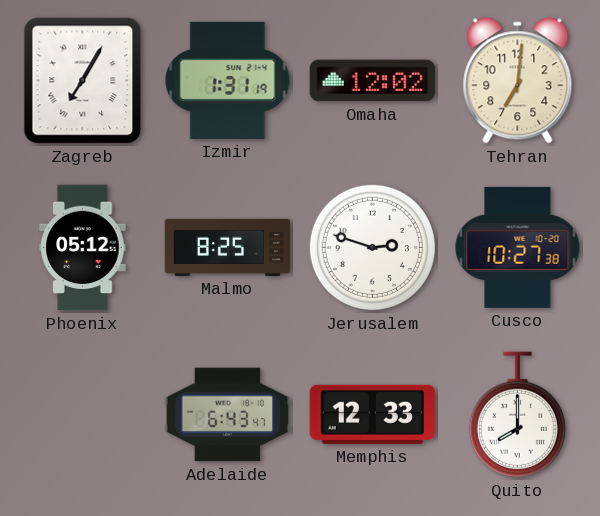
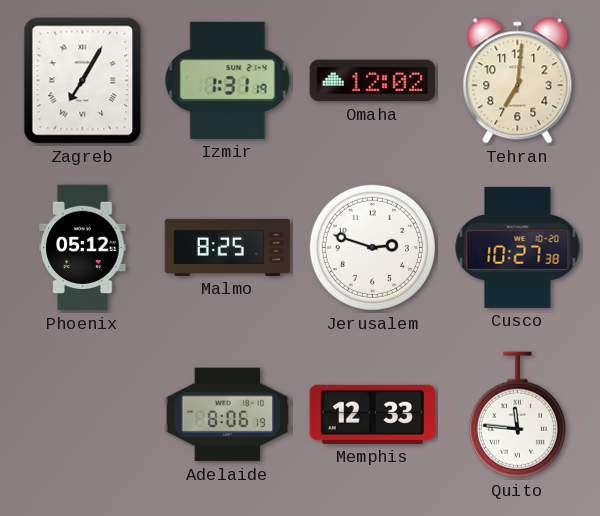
Adelaide: 6:43 -> 8:06
Quito: 8:00 -> 11:46
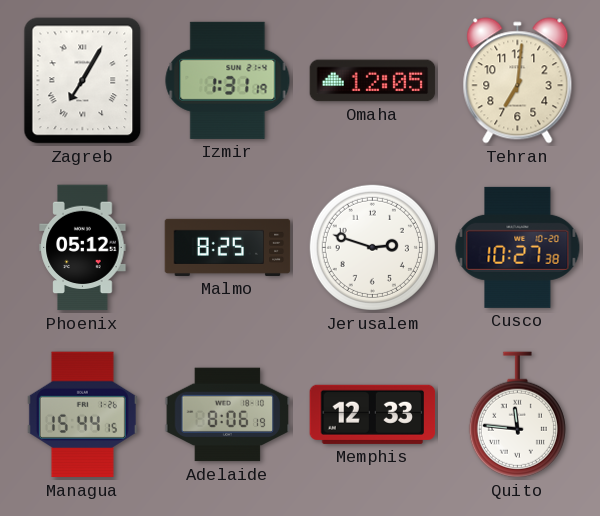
Omaha: 12:02 -> 12:05
Managua: none -> 15:44
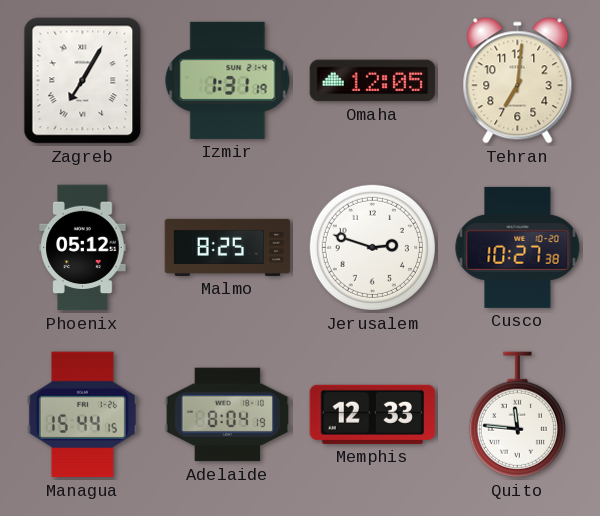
Adelaide: 8:06 -> 8:04
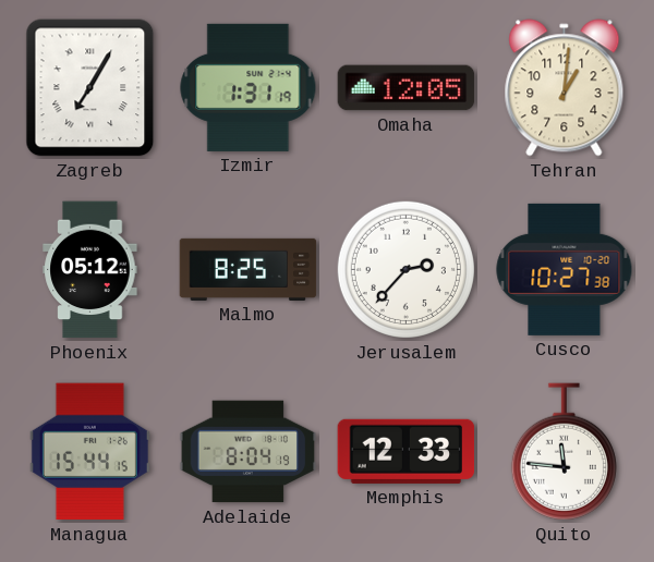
Tehran: 7:01 -> 1:01
Jerusalem: 2:48 -> 2:37
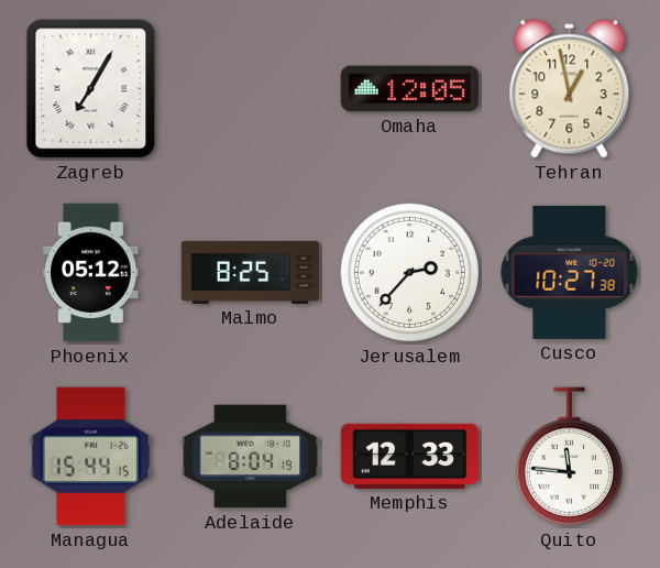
Izmir: 1:31 -> none
Tehran: 1:01 -> 12:58
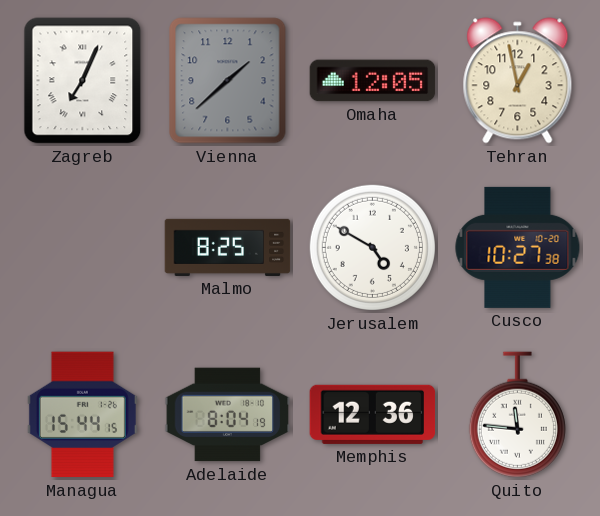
Zagreb: 7:05 -> 7:04
Vienna: none -> 1:38
Phoenix: 05:12 -> none
Jerusalem: 2:37 -> 4:50
Memphis: 12:33 -> 12:36
